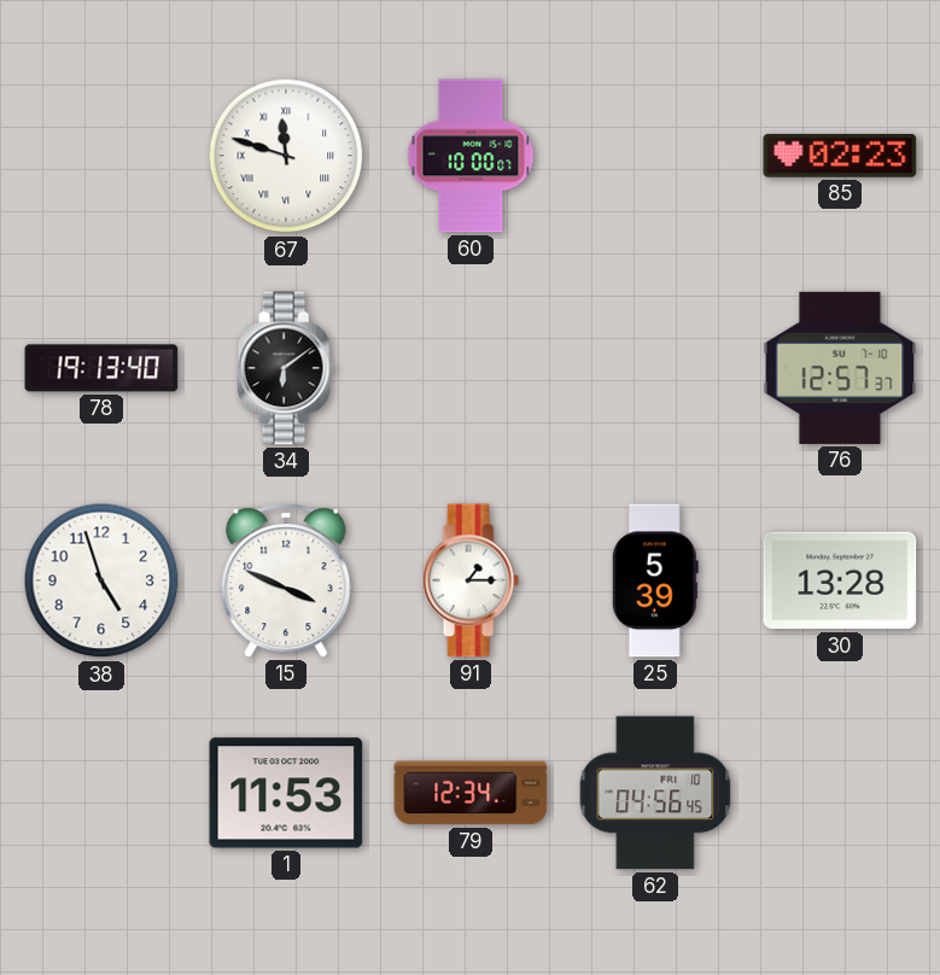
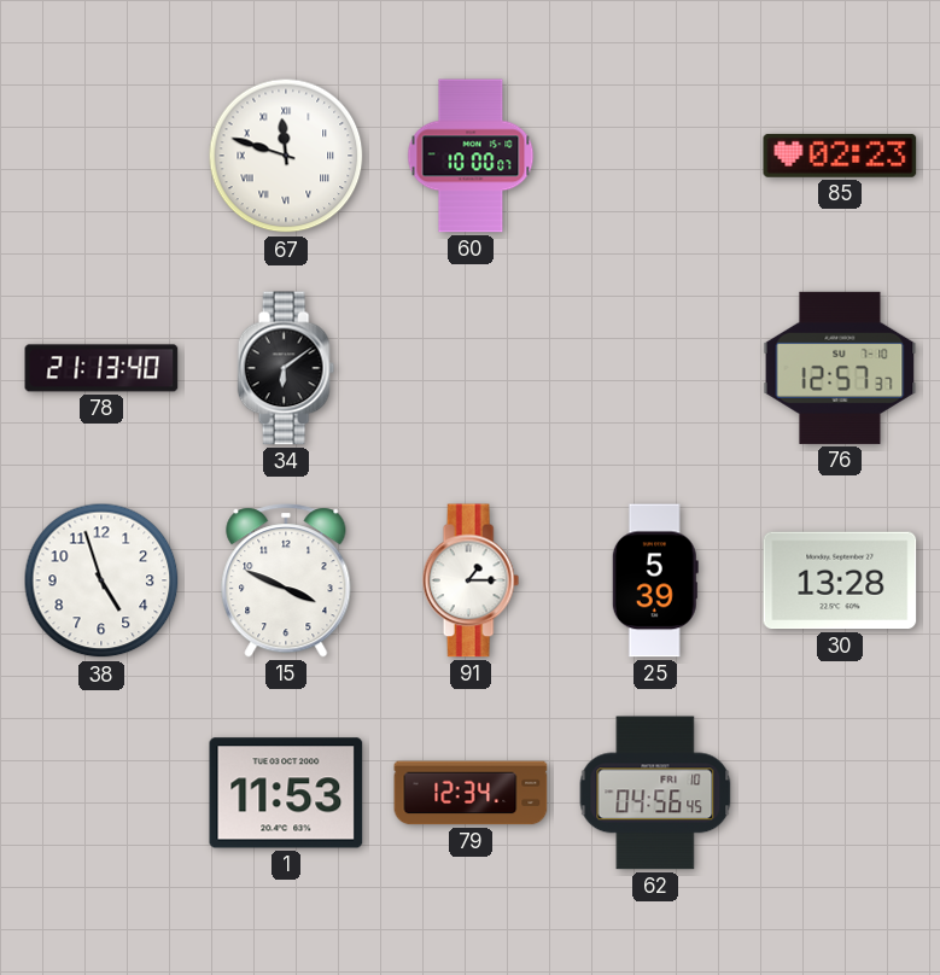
78: 19:13 -> 21:13
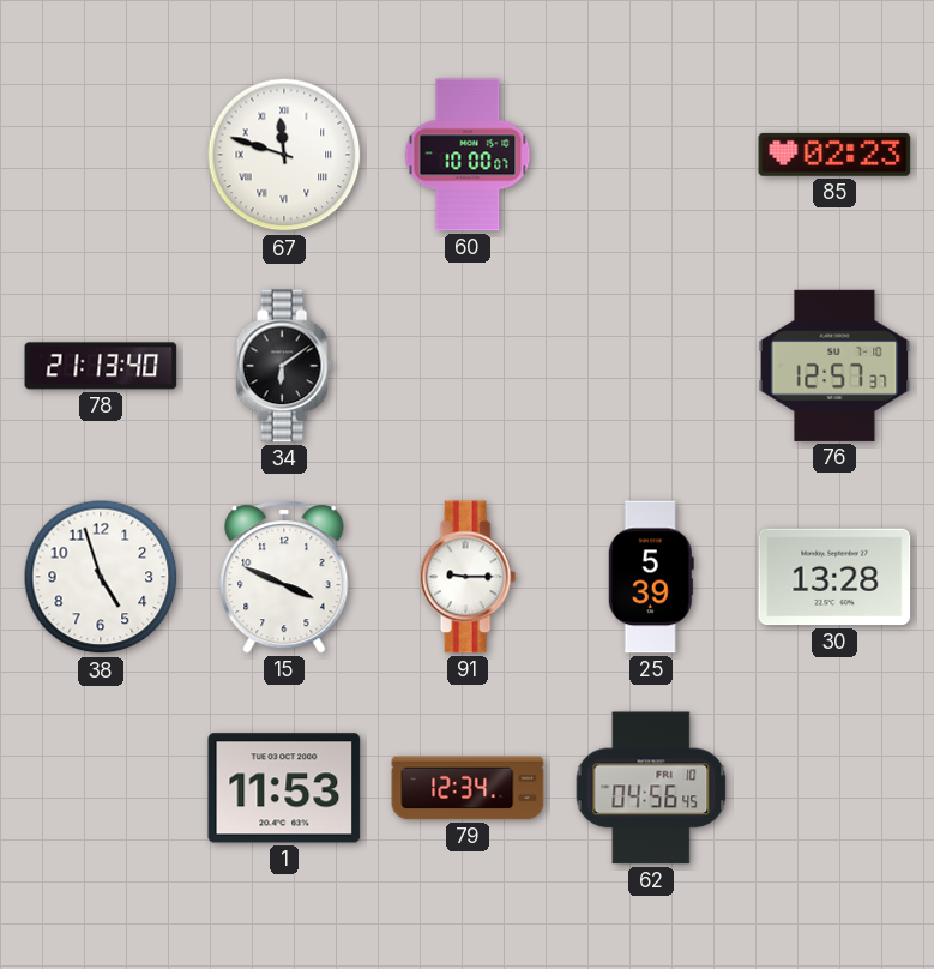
91: 1:15 -> 9:15
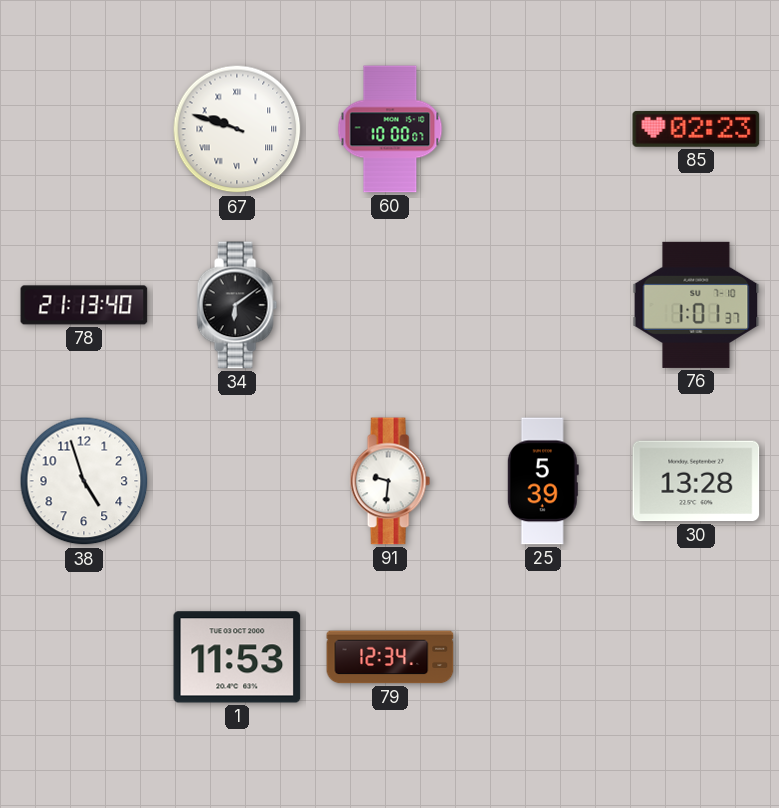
67: 11:48 -> 9:48
76: 12:57 -> 1:01
15: 3:49 -> none
91: 9:15 -> 9:31
62: 04:56 -> none
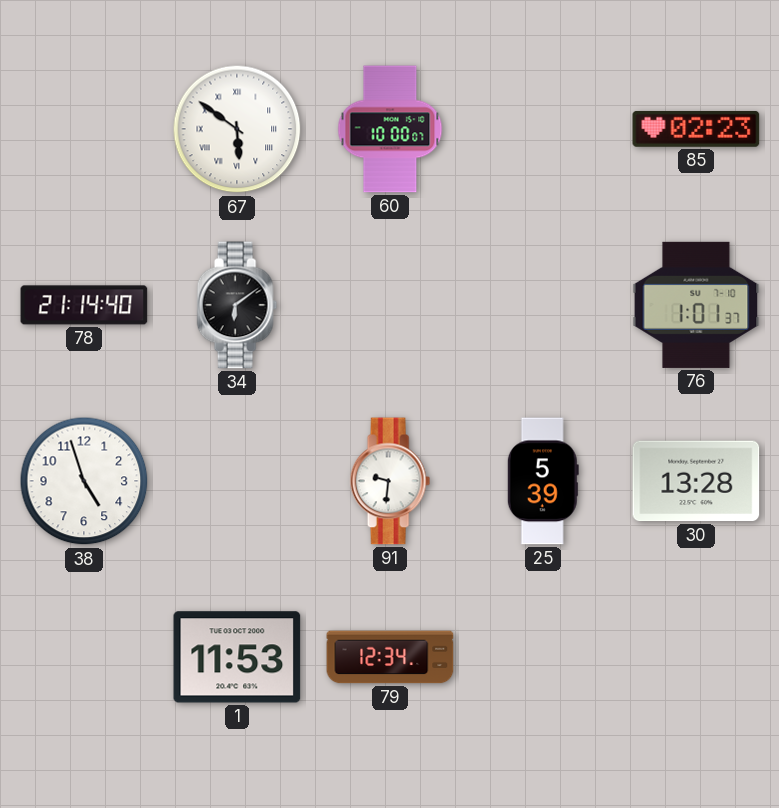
67: 9:48 -> 5:51
78: 21:13 -> 21:14
